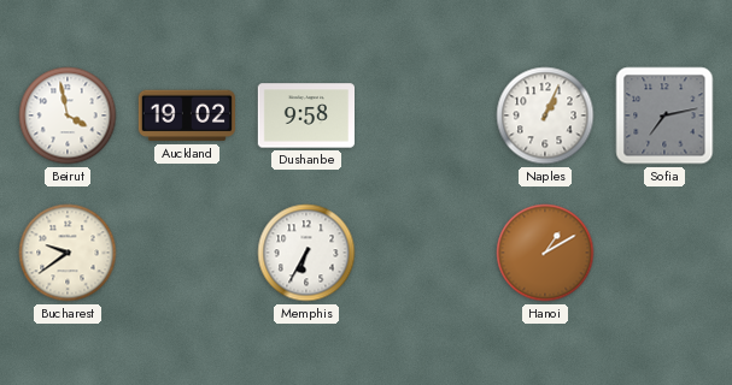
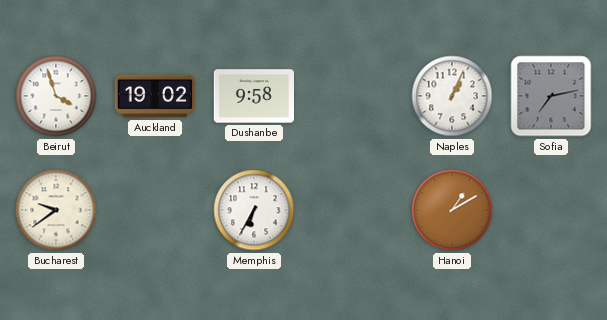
Beirut: 3:58 -> 3:57
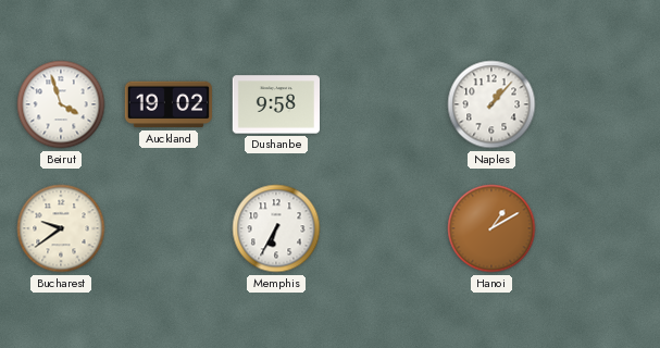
Naples: 1:04 -> 1:07
Sofia: 7:13 -> none
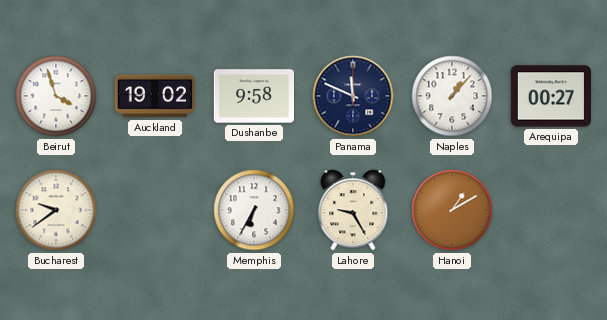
Panama: none -> 11:49
Arequipa: none -> 00:27
Lahore: none -> 9:25
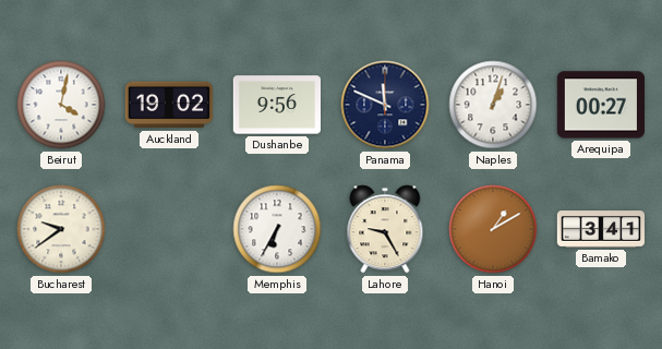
Beirut: 3:57 -> 4:02
Dushanbe: 9:58 -> 9:56
Naples: 1:07 -> 1:03
Bamako: none -> 3:41
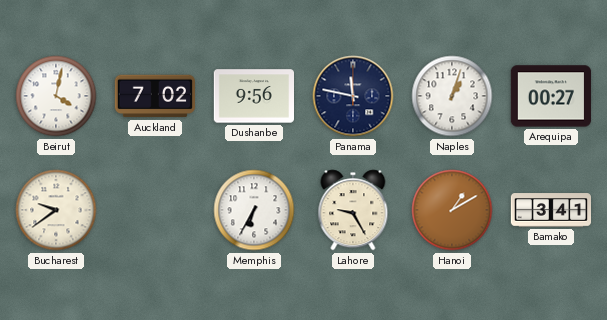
Auckland: 19:02 -> 7:02
Panama: 11:49 -> 11:47
